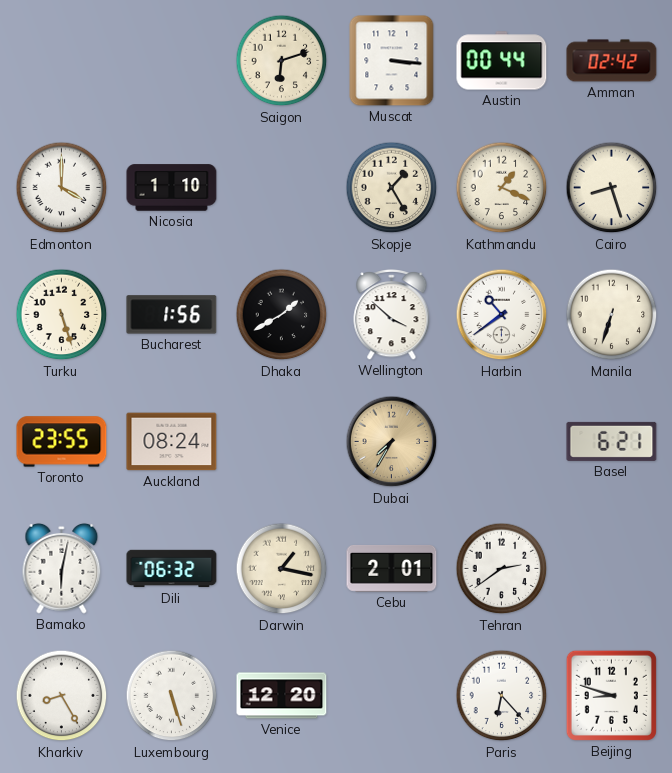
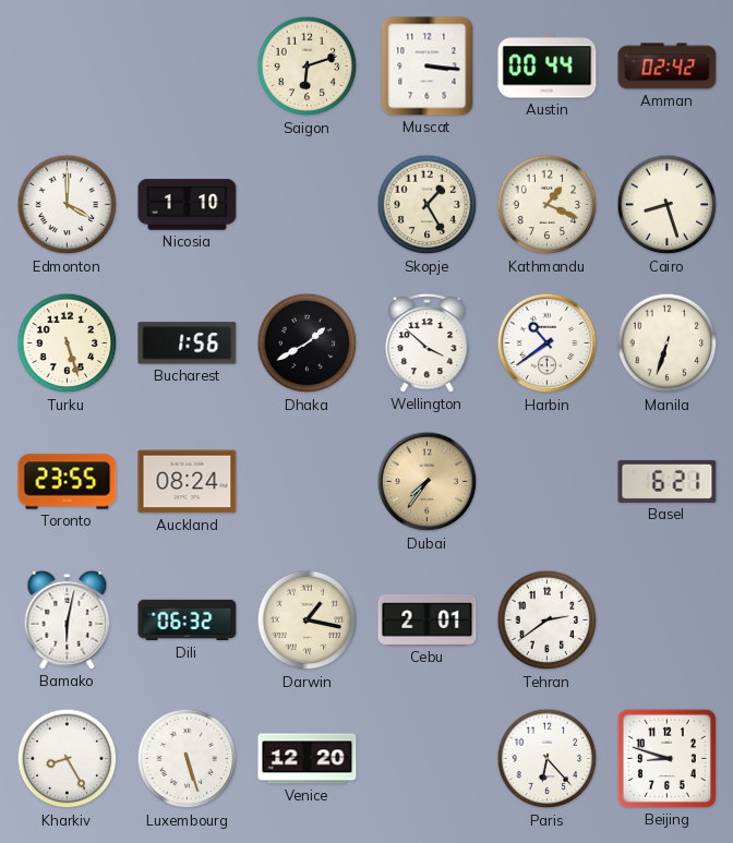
Dubai: 7:35 -> 7:36
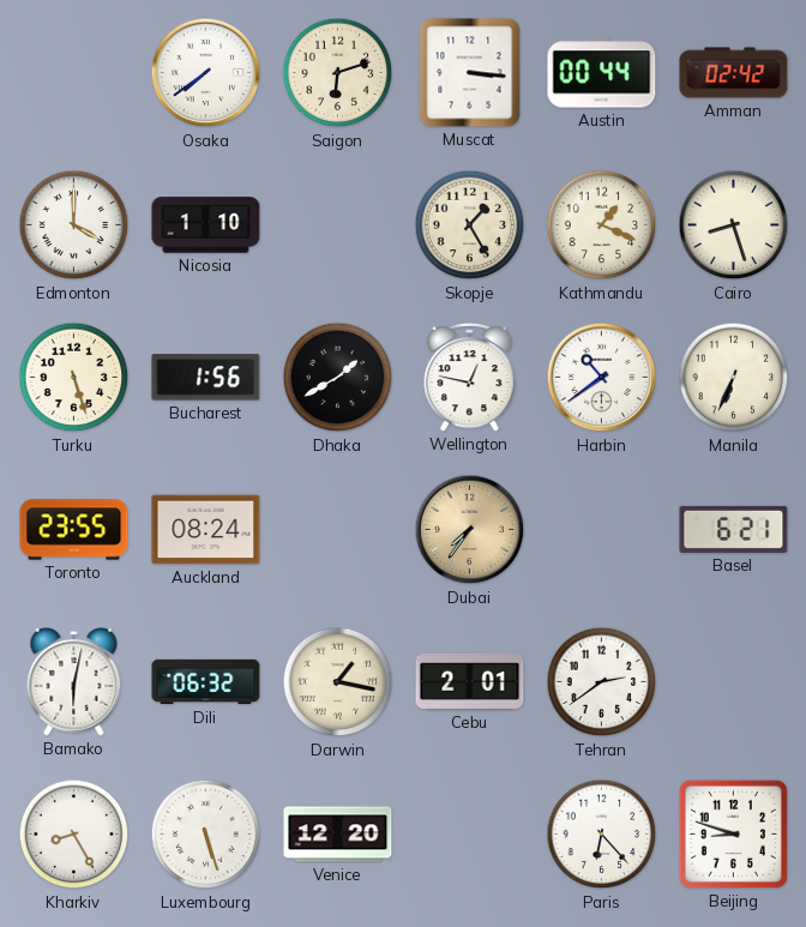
Osaka: none -> 7:39
Wellington: 3:52 -> 12:47
Manila: 6:33 -> 6:34
